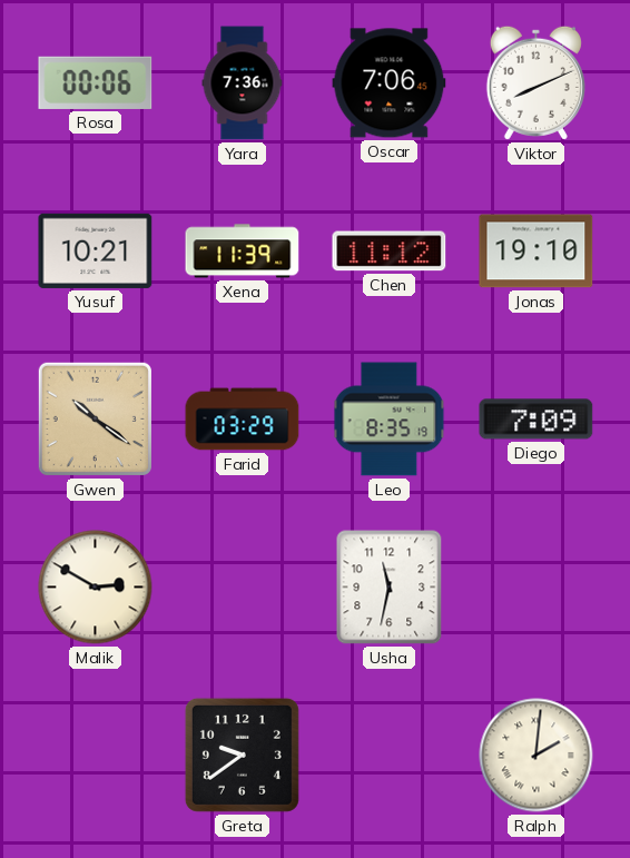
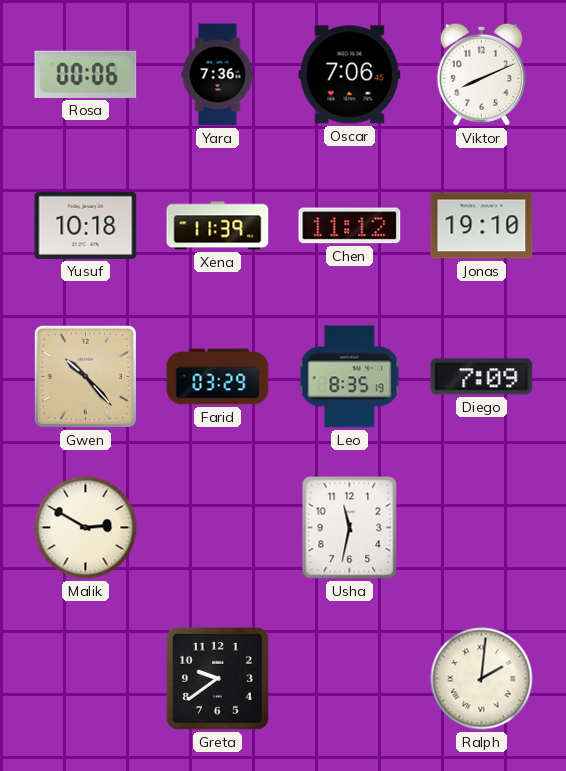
Yusuf: 10:21 -> 10:18
Gwen: 10:21 -> 10:23
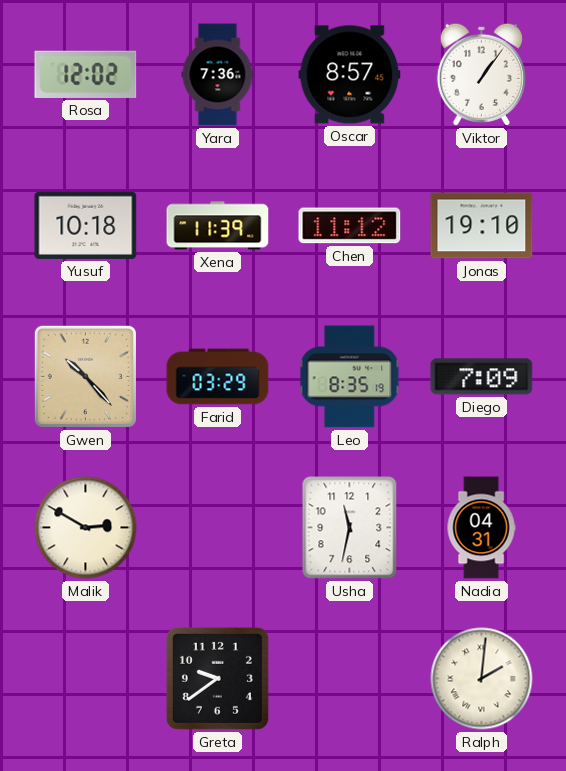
Rosa: 00:06 -> 12:02
Oscar: 7:06 -> 8:57
Viktor: 8:11 -> 1:06
Nadia: none -> 04:31
